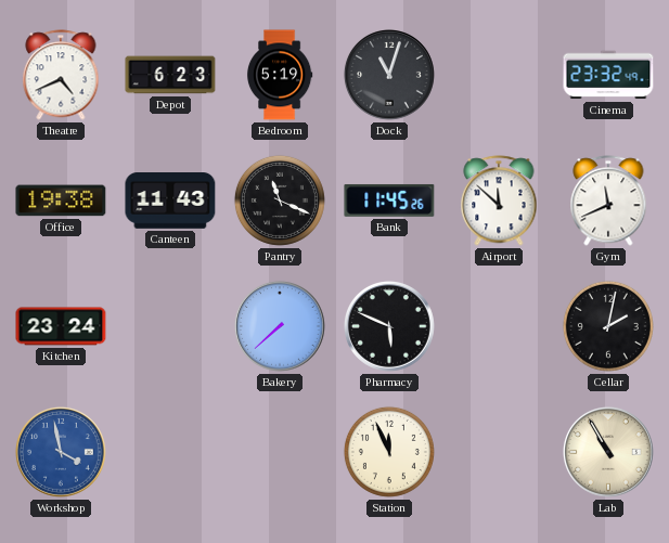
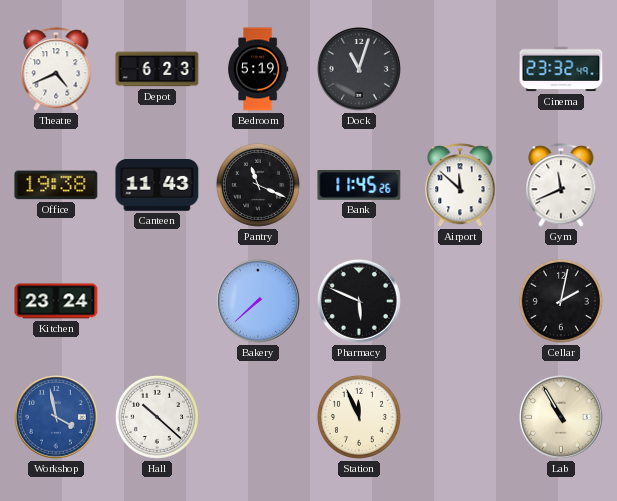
Hall: none -> 10:22
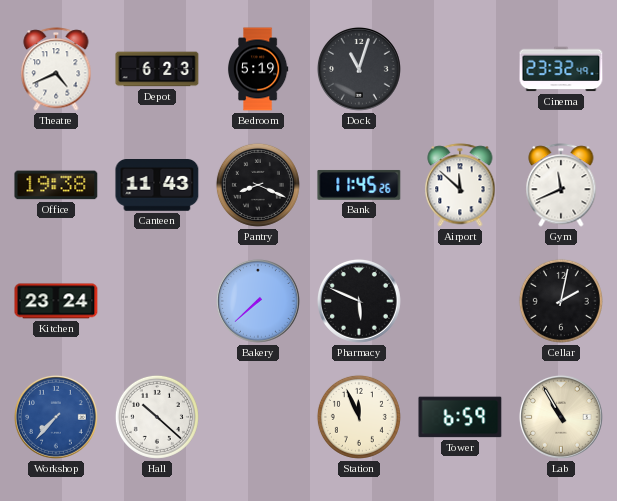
Pantry: 11:19 -> 8:19
Workshop: 3:58 -> 7:37
Tower: none -> 6:59
